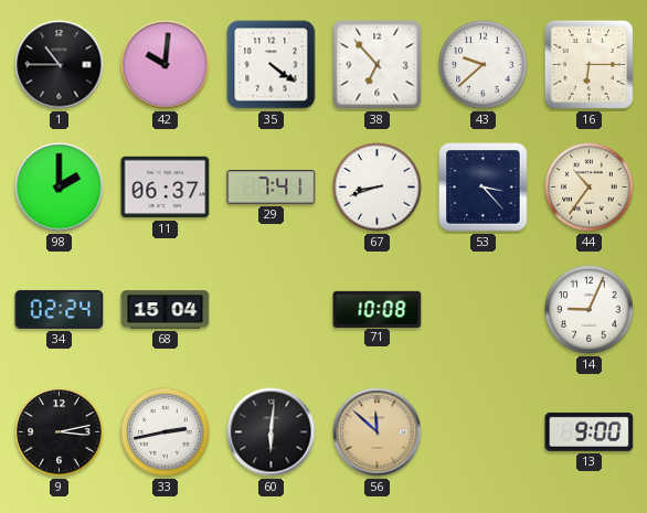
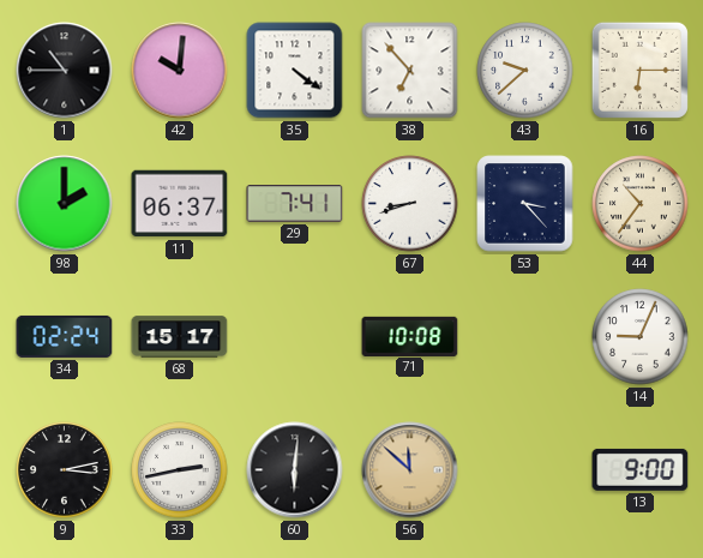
68: 15:04 -> 15:17
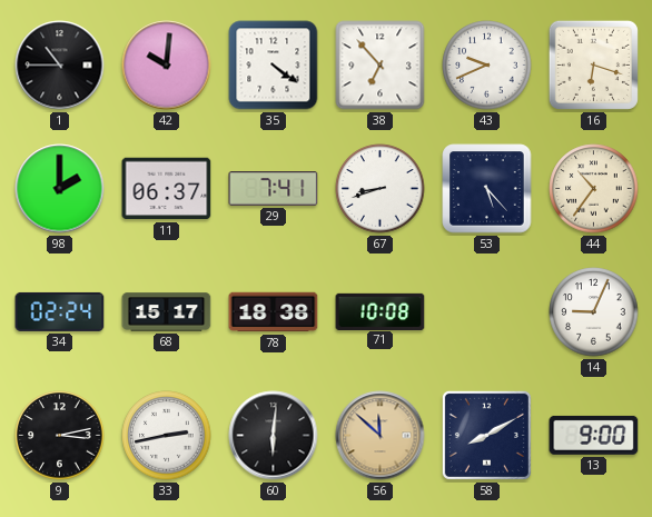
43: 9:38 -> 9:41
16: 6:15 -> 6:18
53: 3:23 -> 5:23
78: none -> 18:38
58: none -> 8:10
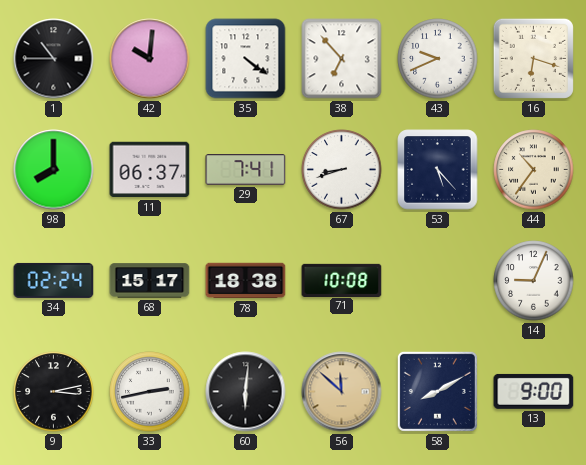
98: 2:00 -> 8:00
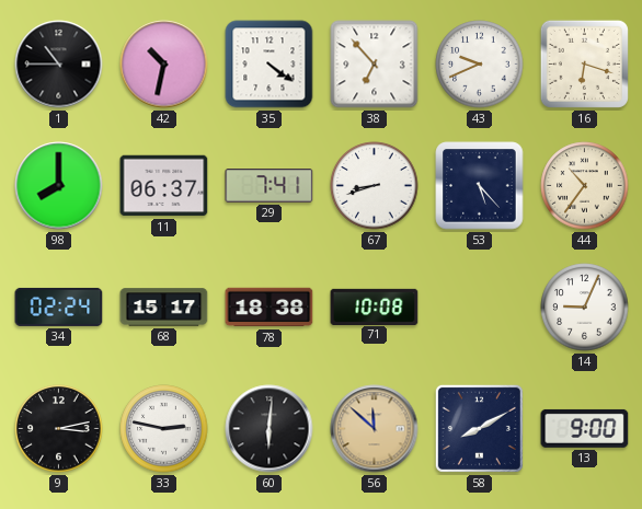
42: 10:01 -> 10:32
33: 2:43 -> 2:47
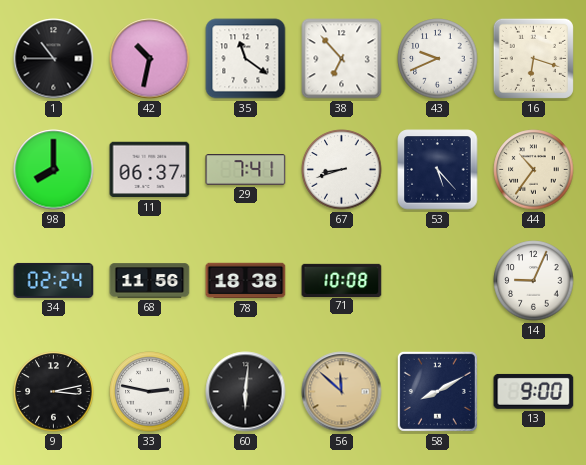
35: 4:21 -> 11:21
68: 15:17 -> 11:56
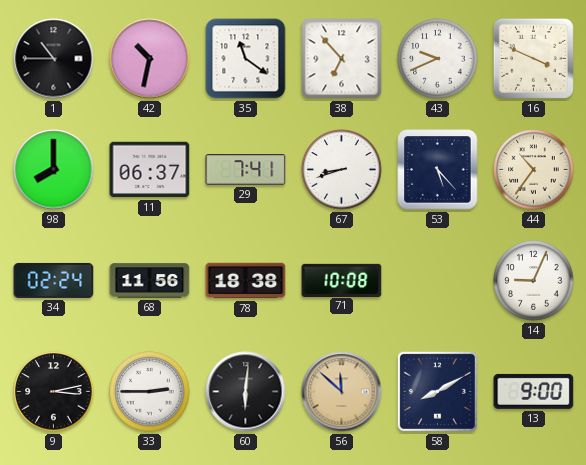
16: 6:18 -> 3:49
33: 2:47 -> 2:45
